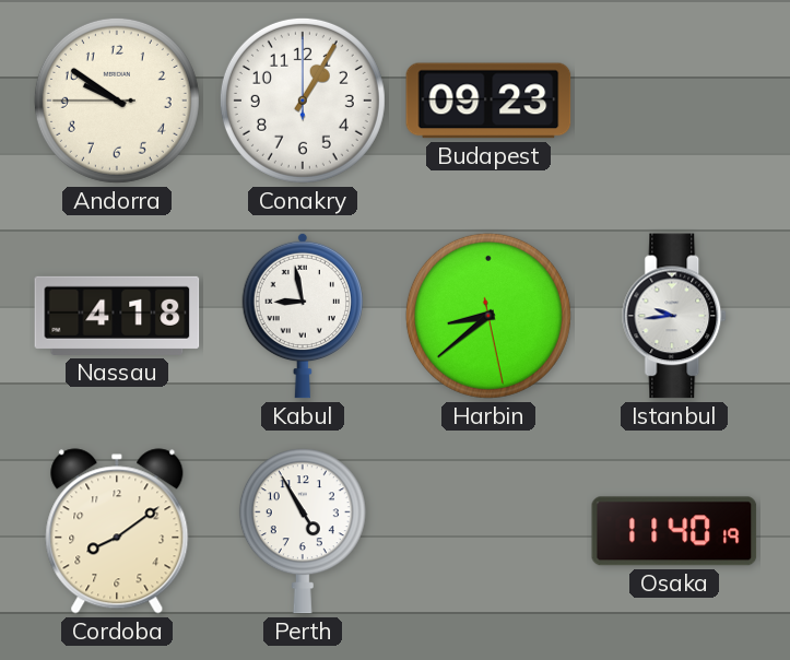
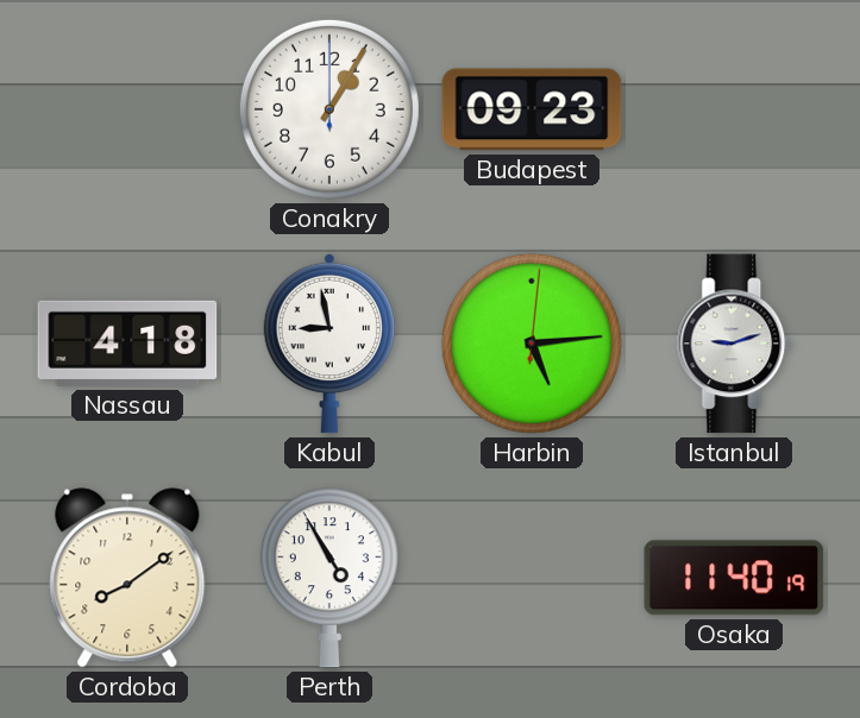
Andorra: 9:50 -> none
Harbin: 8:38 -> 5:14
Istanbul: 9:44 -> 9:12
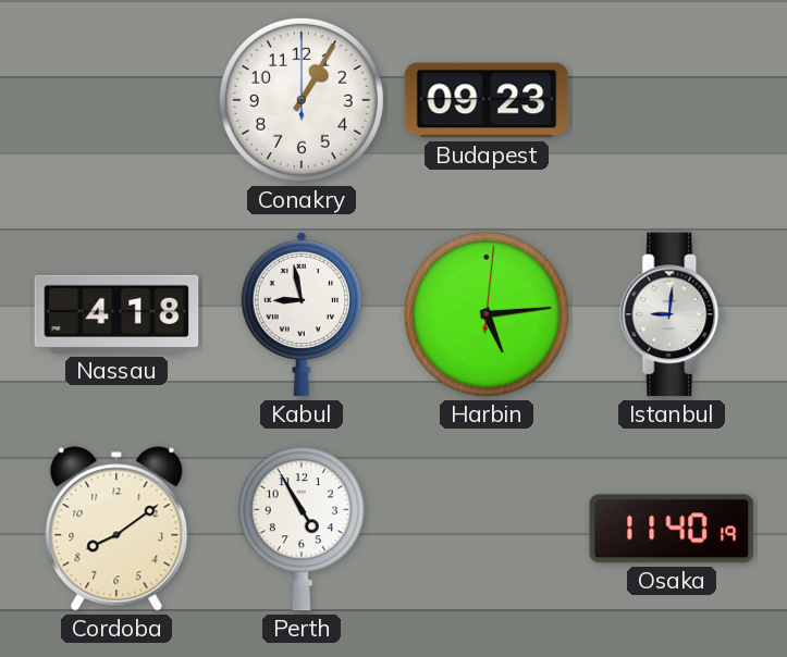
Istanbul: 9:12 -> 9:01
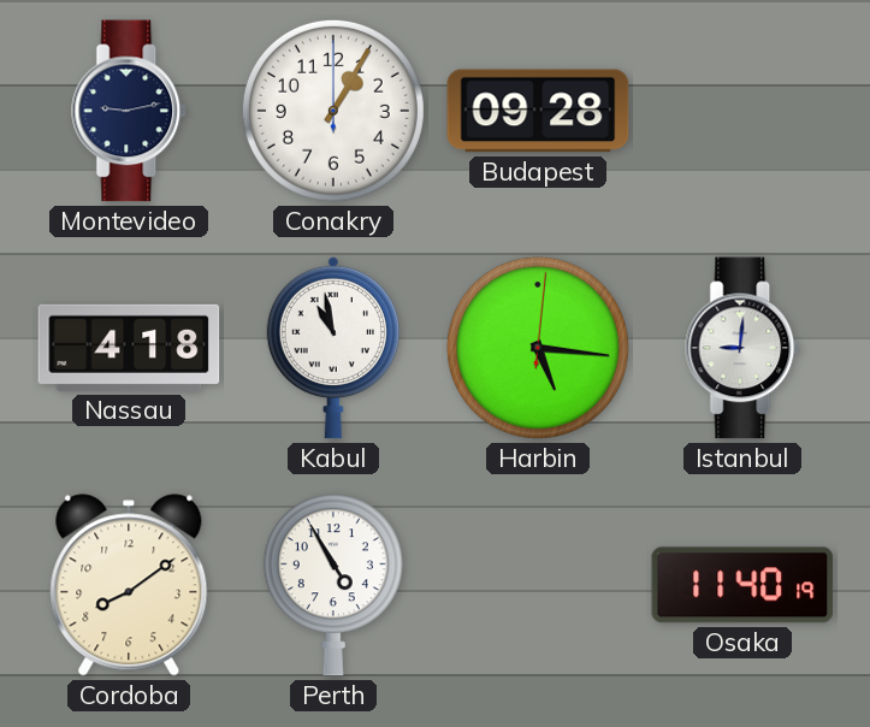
Montevideo: none -> 9:13
Budapest: 09:23 -> 09:28
Kabul: 8:58 -> 10:58
Harbin: 5:14 -> 5:16
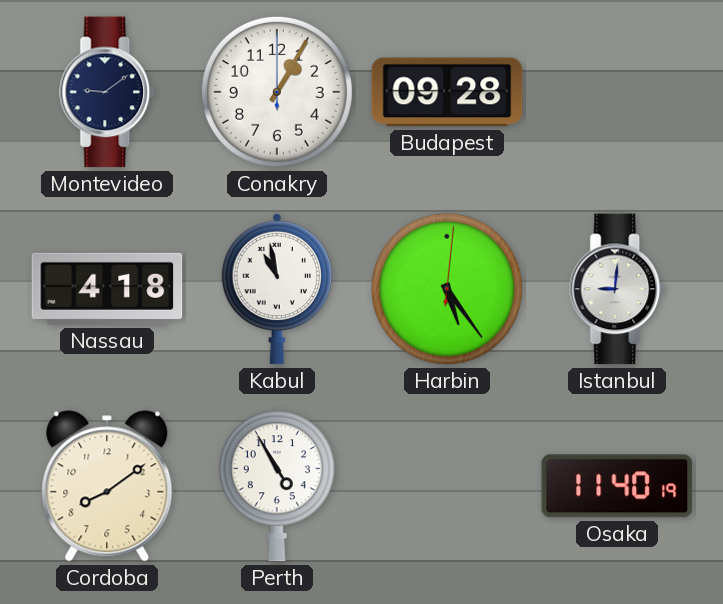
Montevideo: 9:13 -> 9:09
Harbin: 5:16 -> 5:24
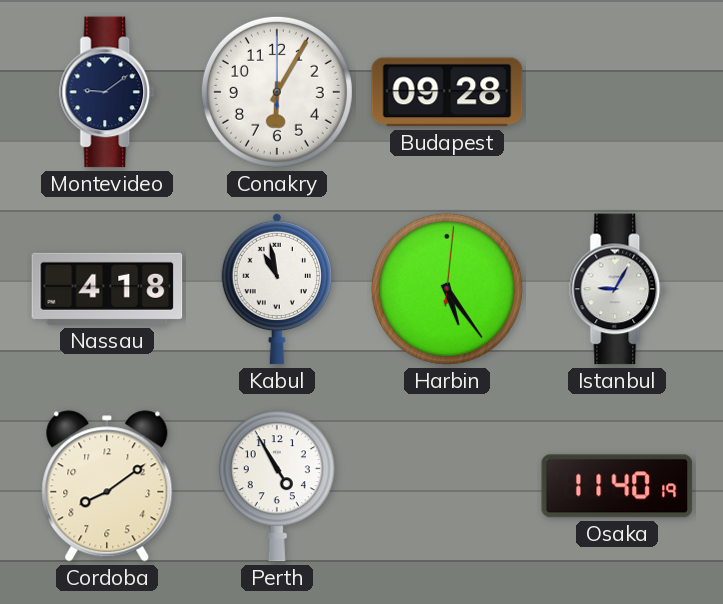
Conakry: 1:05 -> 6:05
Istanbul: 9:01 -> 9:05
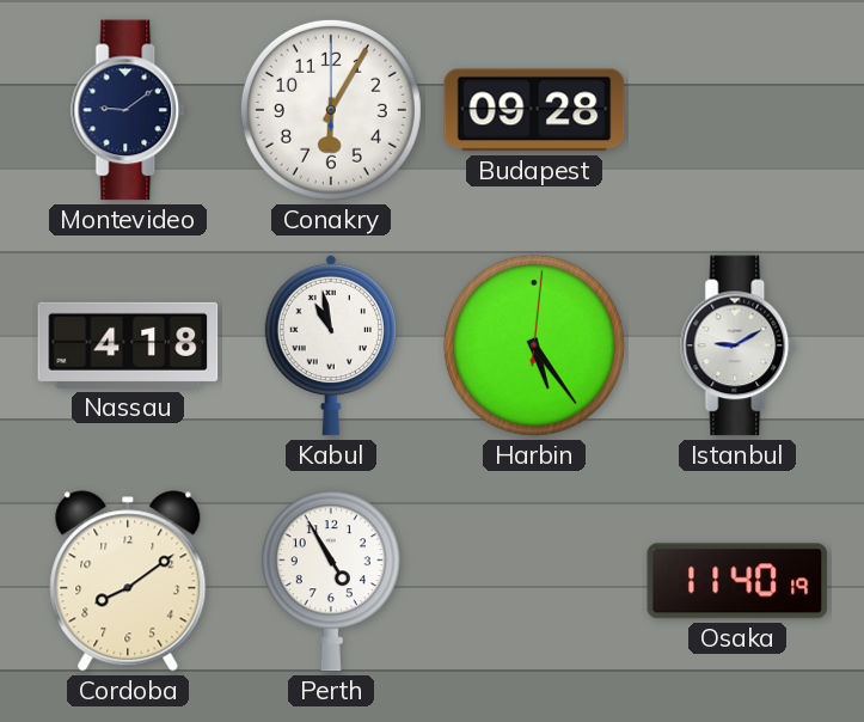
Istanbul: 9:05 -> 9:10
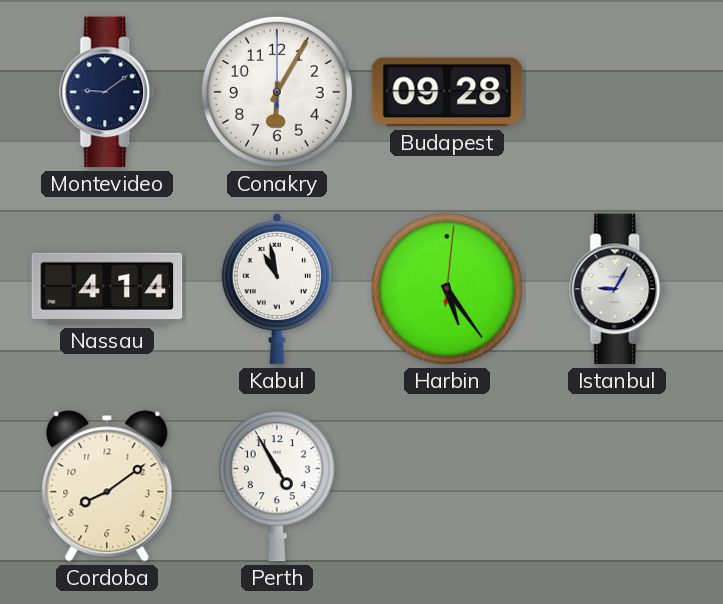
Nassau: 4:18 -> 4:14
Istanbul: 9:10 -> 9:05
Osaka: 11:40 -> none
